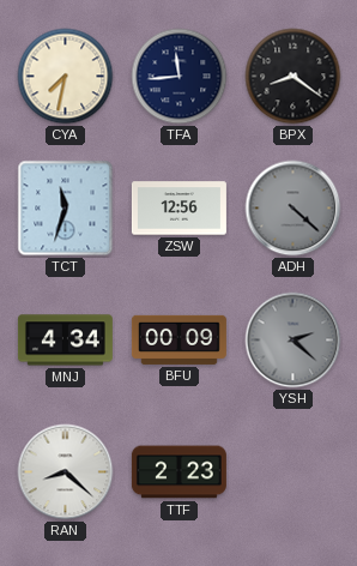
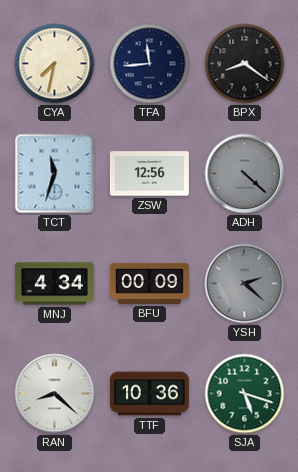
TTF: 2:23 -> 10:36
SJA: none -> 5:18
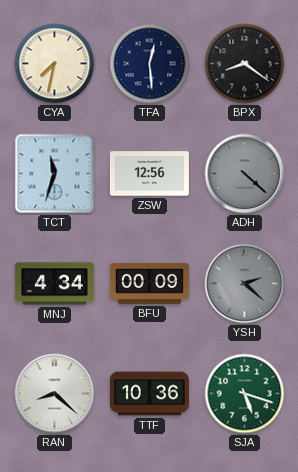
TFA: 11:44 -> 12:29
